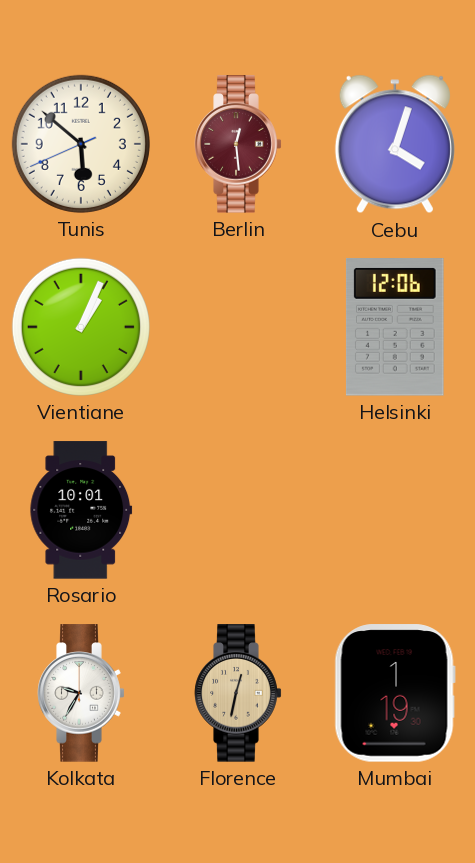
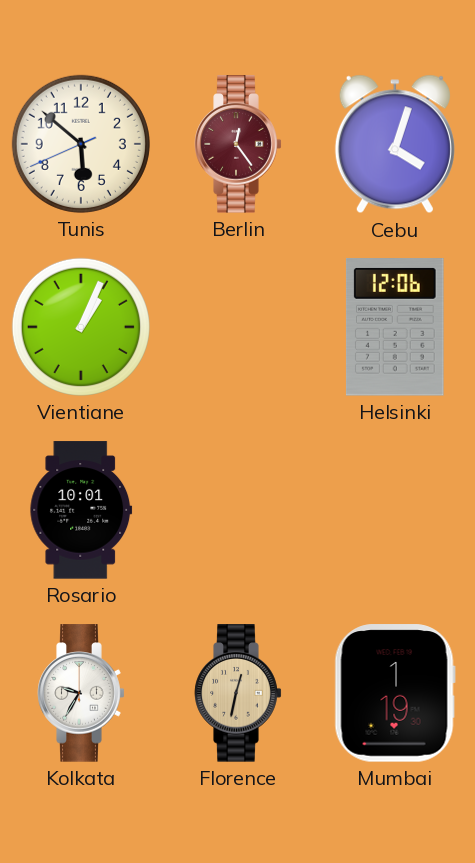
Berlin: 12:29 -> 12:24
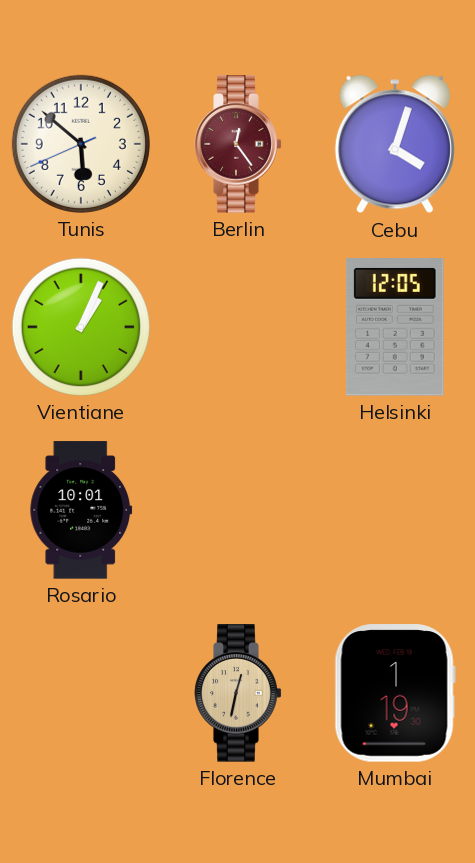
Helsinki: 12:06 -> 12:05
Kolkata: 9:35 -> none
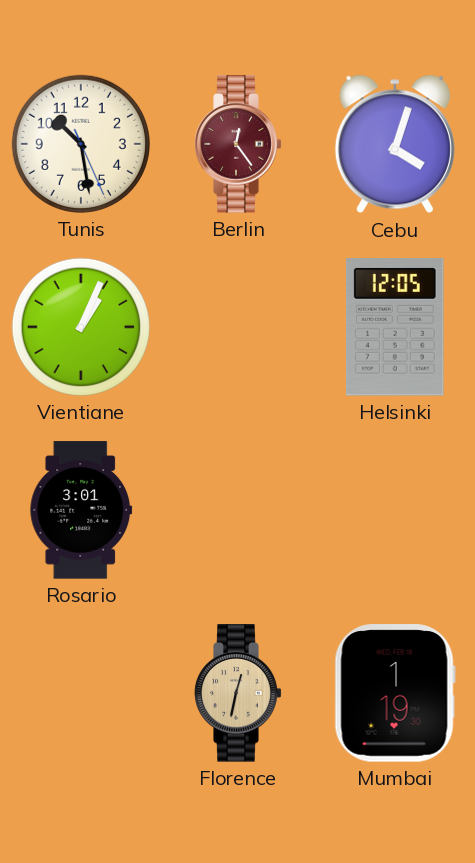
Tunis: 5:51 -> 10:28
Rosario: 10:01 -> 3:01
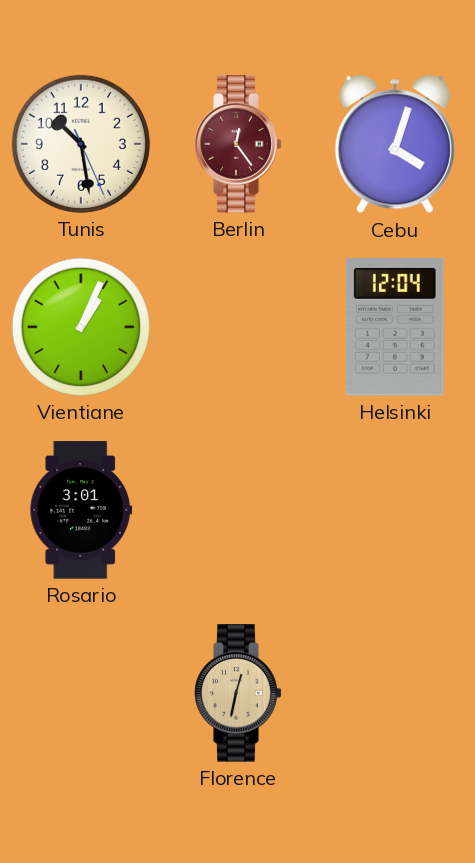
Helsinki: 12:05 -> 12:04
Mumbai: 1:19 -> none
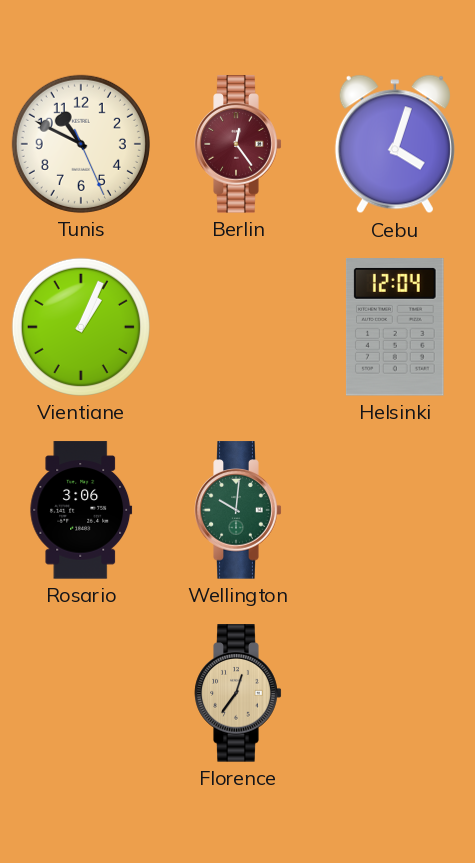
Tunis: 10:28 -> 10:49
Rosario: 3:01 -> 3:06
Wellington: none -> 10:01
Florence: 12:32 -> 12:36
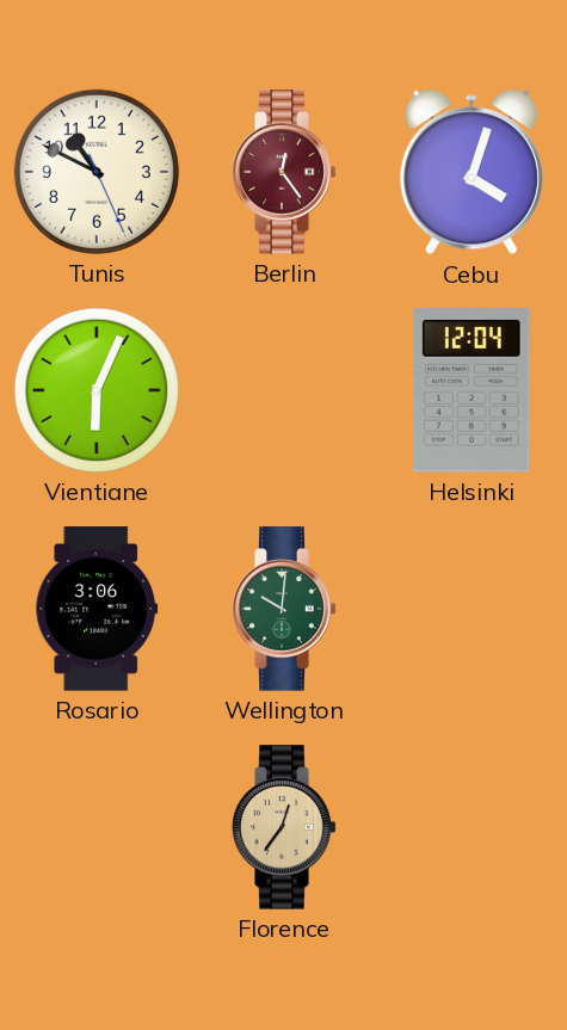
Vientiane: 1:04 -> 6:04
